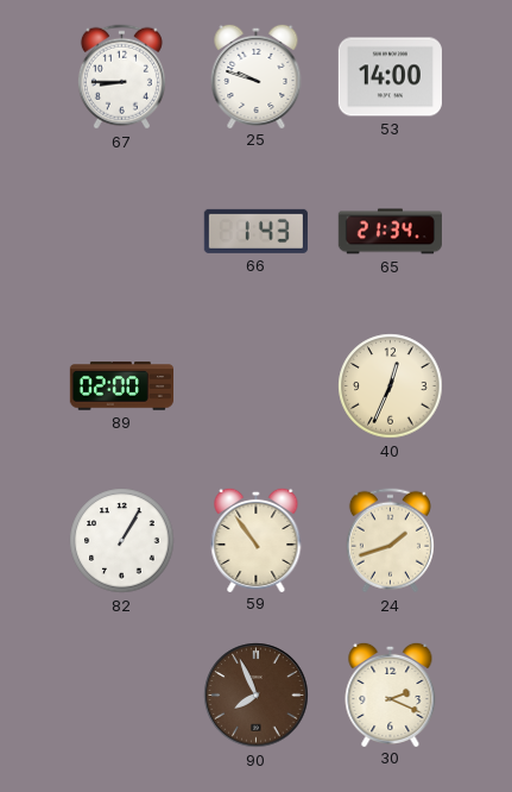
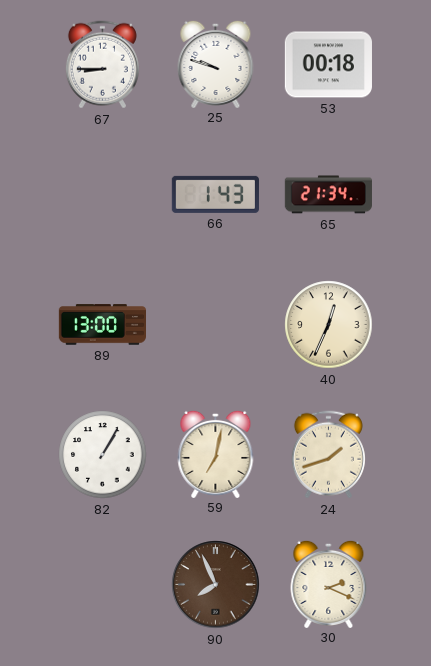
53: 14:00 -> 00:18
89: 02:00 -> 13:00
59: 10:54 -> 7:02
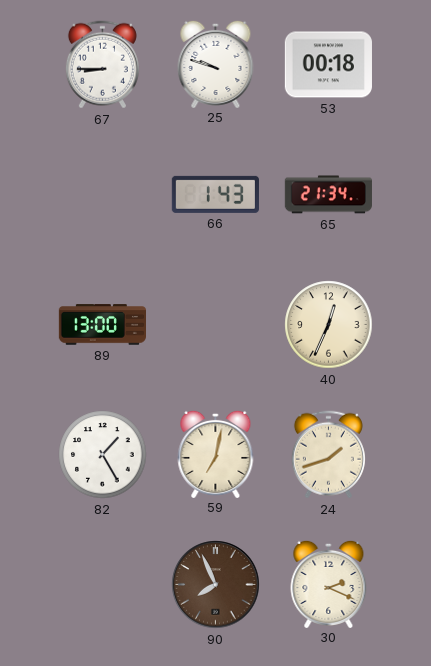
82: 1:05 -> 1:25
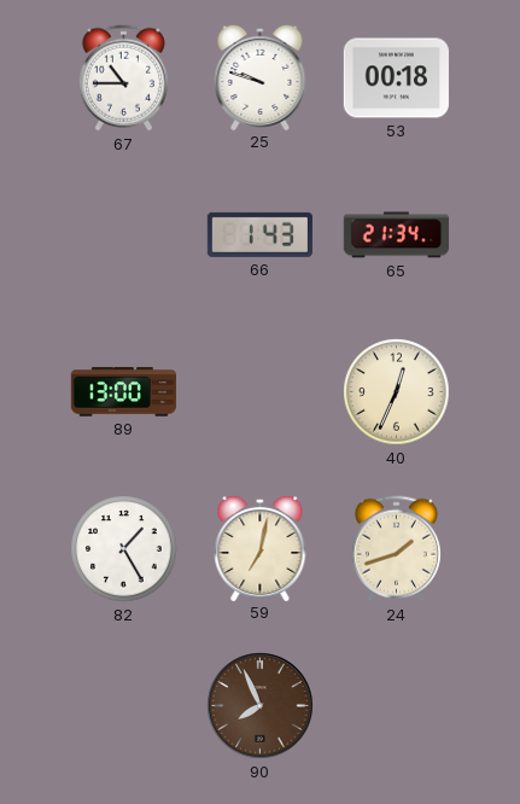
67: 8:45 -> 10:45
30: 2:19 -> none
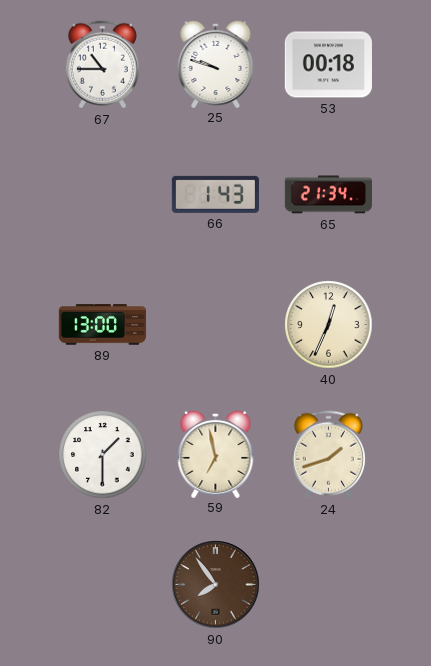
82: 1:25 -> 1:30
59: 7:02 -> 6:58
90: 7:56 -> 7:54
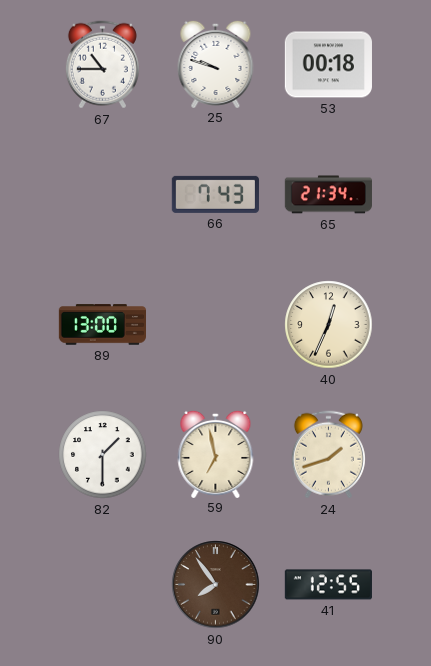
66: 1:43 -> 7:43
41: none -> 12:55
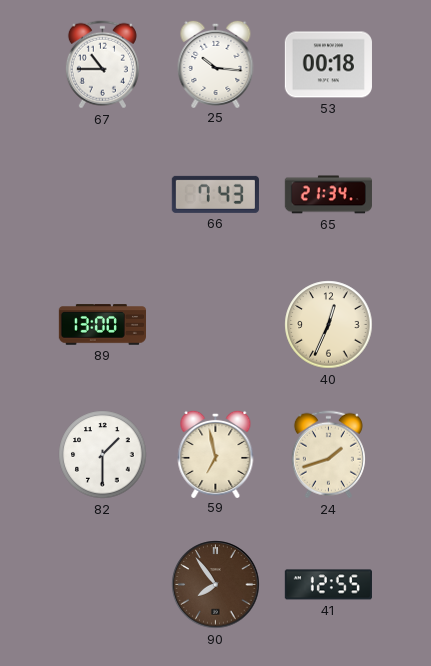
25: 9:48 -> 10:16
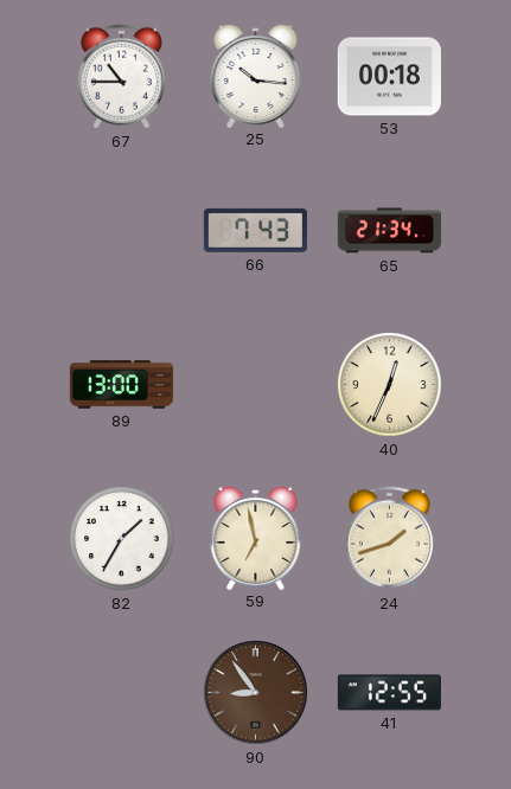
82: 1:30 -> 1:35
90: 7:54 -> 8:54
